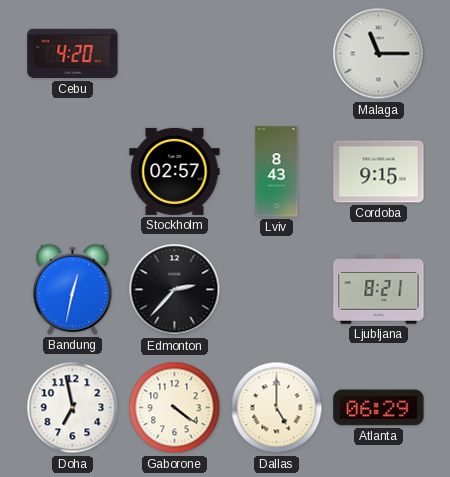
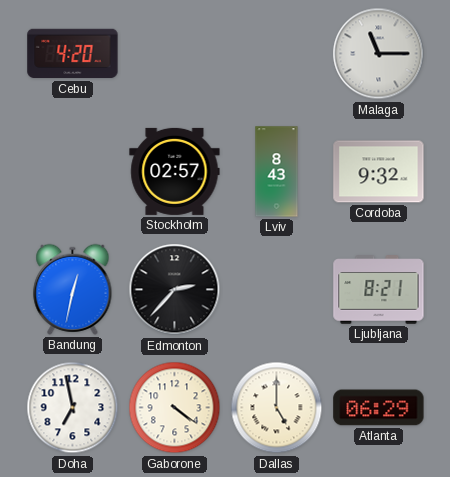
Cordoba: 9:15 -> 9:32
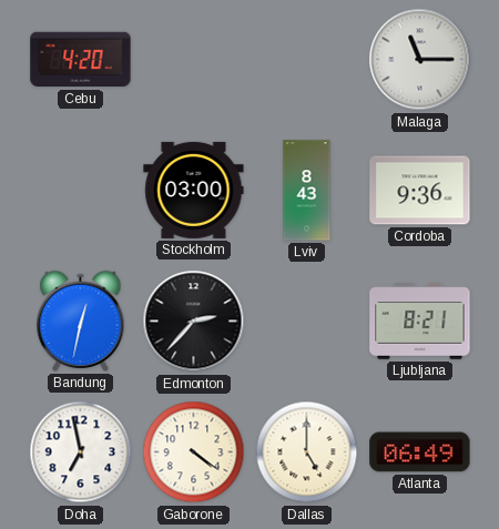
Stockholm: 02:57 -> 03:00
Cordoba: 9:32 -> 9:36
Atlanta: 06:29 -> 06:49
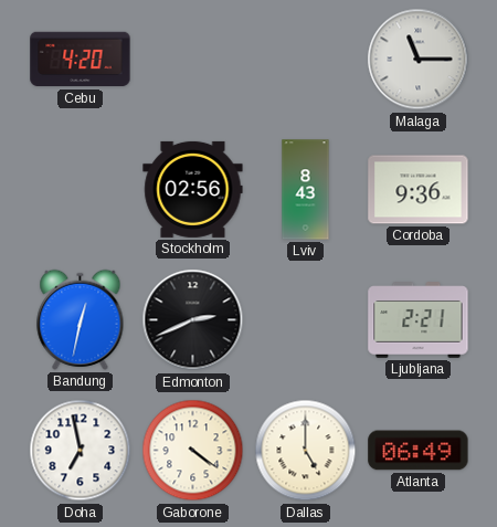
Stockholm: 03:00 -> 02:56
Edmonton: 2:37 -> 2:41
Ljubljana: 8:21 -> 2:21
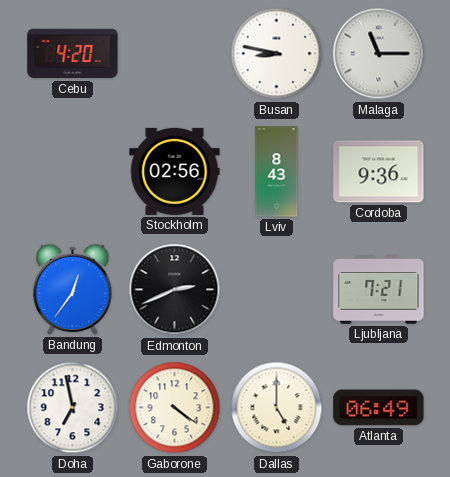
Busan: none -> 8:47
Bandung: 12:32 -> 12:36
Ljubljana: 2:21 -> 7:21
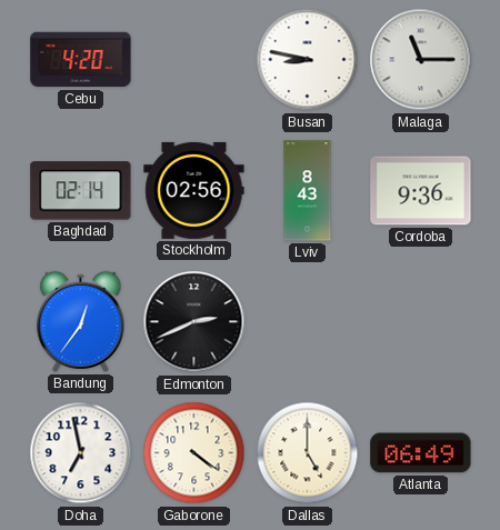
Baghdad: none -> 02:14
Ljubljana: 7:21 -> none
